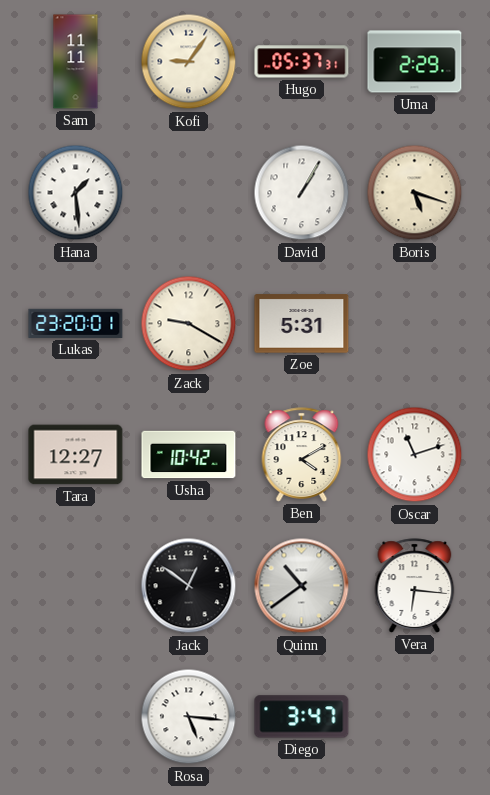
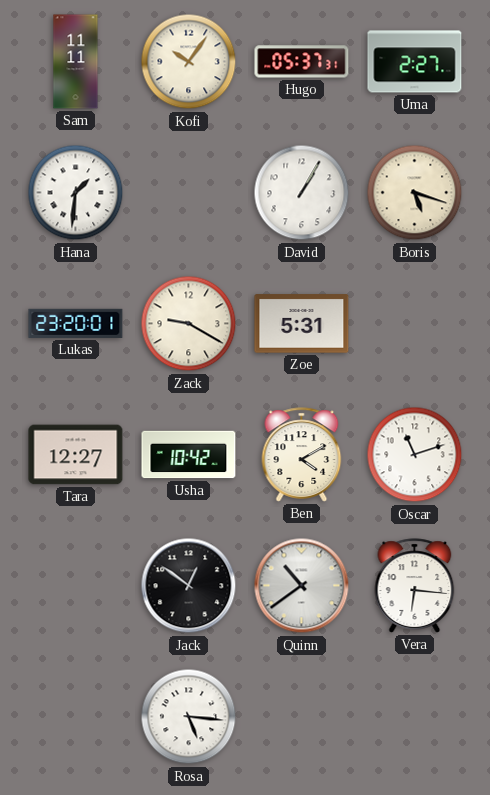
Kofi: 9:06 -> 10:06
Uma: 2:29 -> 2:27
Hana: 1:29 -> 1:31
Diego: 3:47 -> none
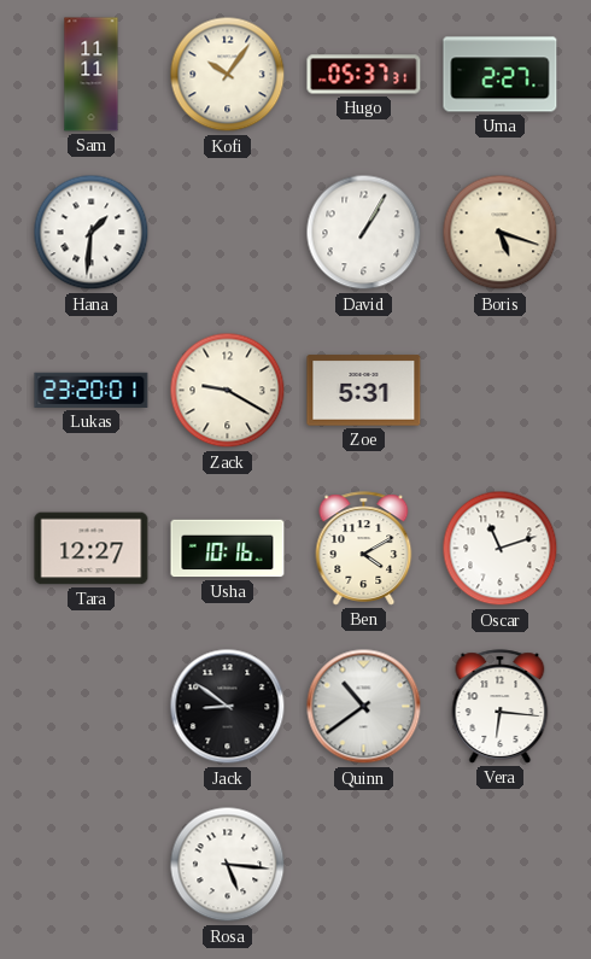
Usha: 10:42 -> 10:16
Jack: 12:51 -> 8:51
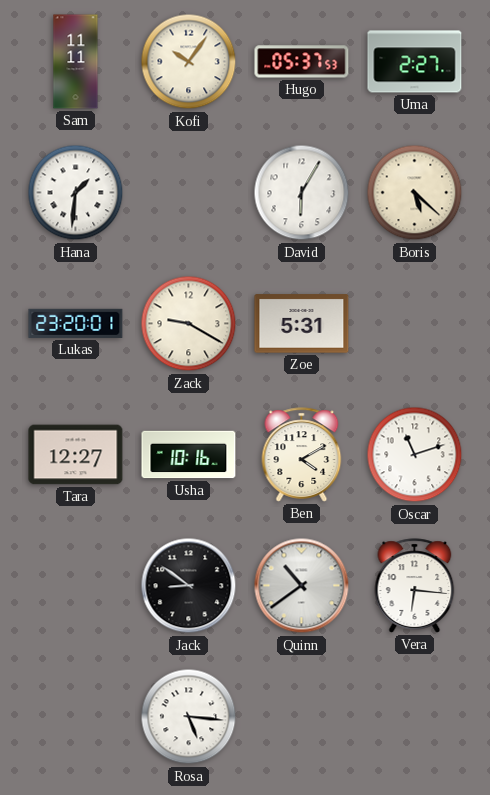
Hugo: 05:37:31 -> 05:37:53
David: 1:05 -> 6:05
Boris: 5:18 -> 5:22
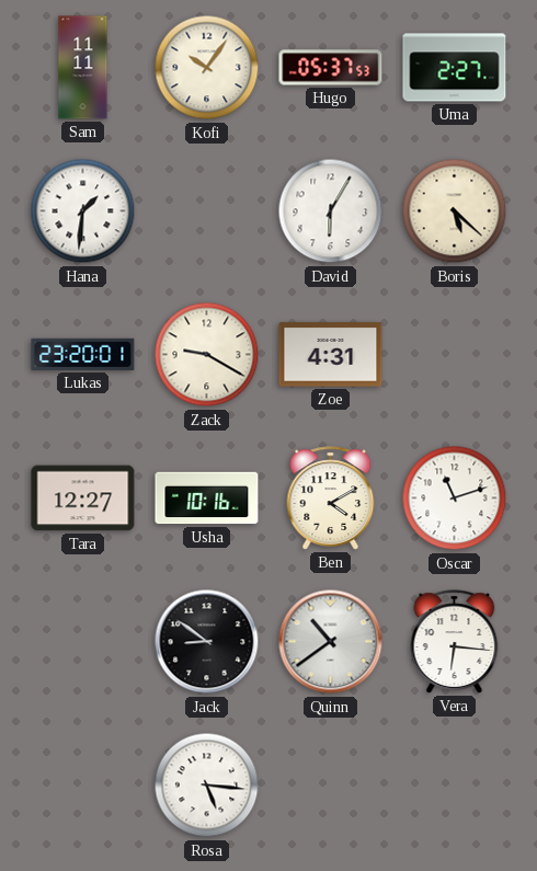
Zoe: 5:31 -> 4:31
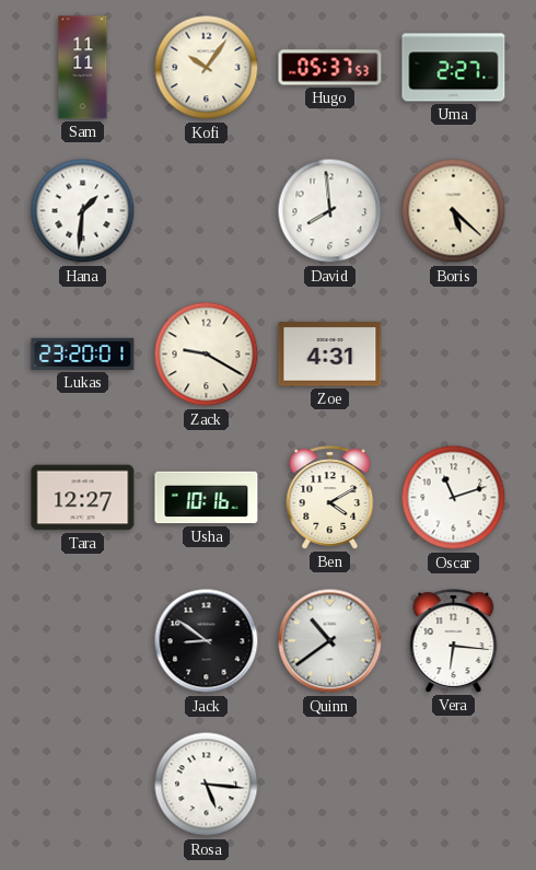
David: 6:05 -> 7:59
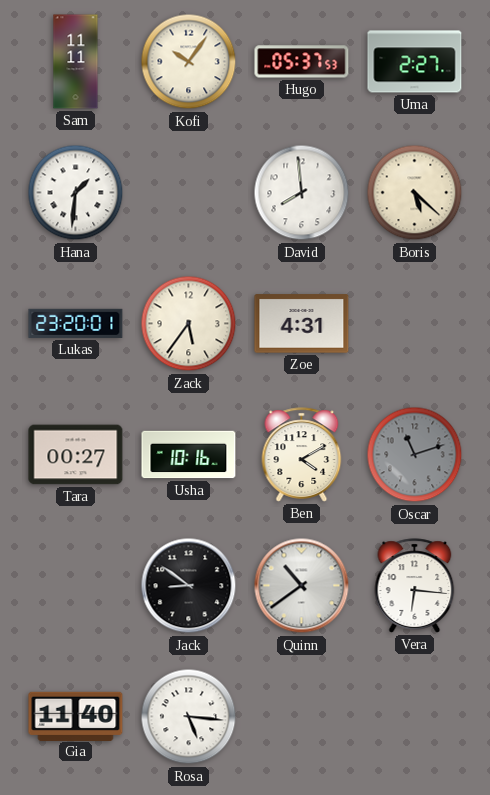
Zack: 9:20 -> 5:36
Tara: 12:27 -> 00:27
Oscar dial: white -> grey
Gia: none -> 11:40
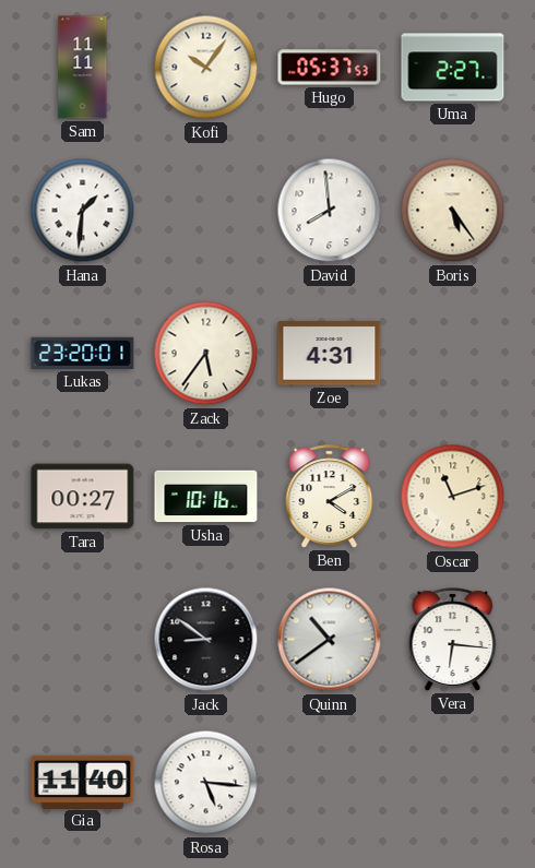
Boris: 5:22 -> 5:24
Oscar dial: grey -> cream
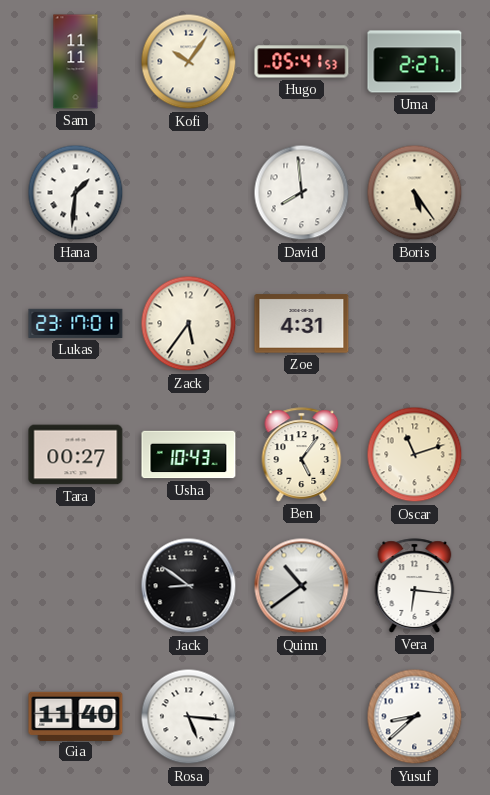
Hugo: 05:37 -> 05:41
Lukas: 23:20 -> 23:17
Usha: 10:16 -> 10:43
Ben: 4:10 -> 5:06
Yusuf: none -> 8:38
